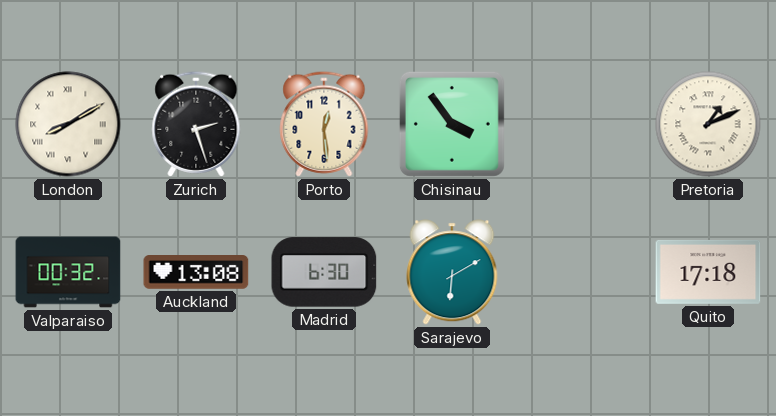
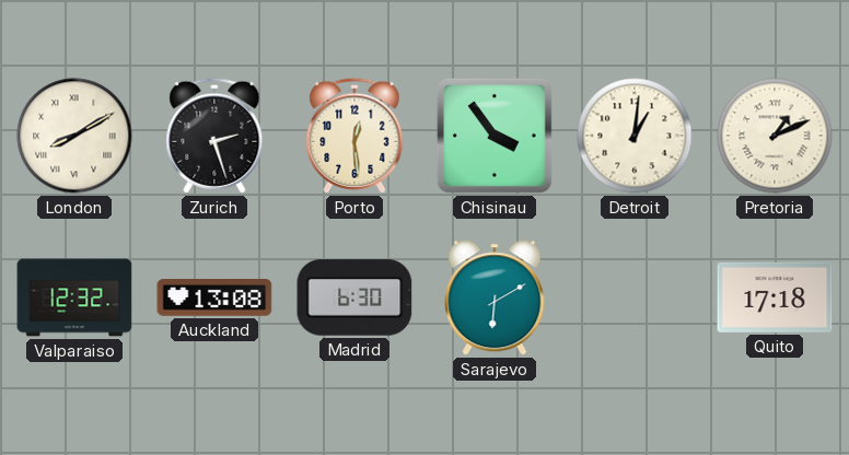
Detroit: none -> 1:01
Valparaiso: 00:32 -> 12:32
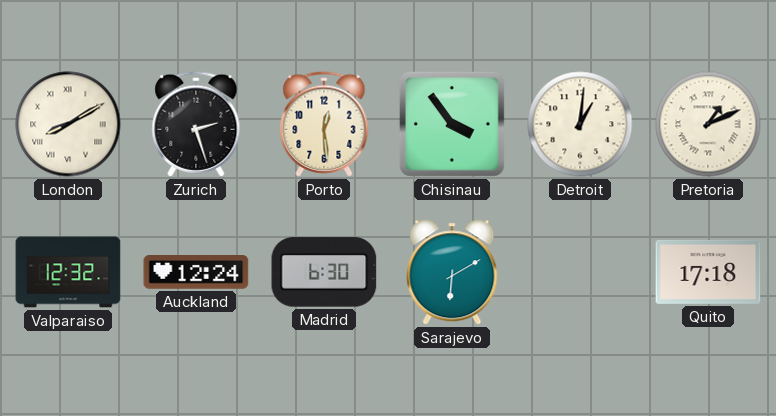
Auckland: 13:08 -> 12:24
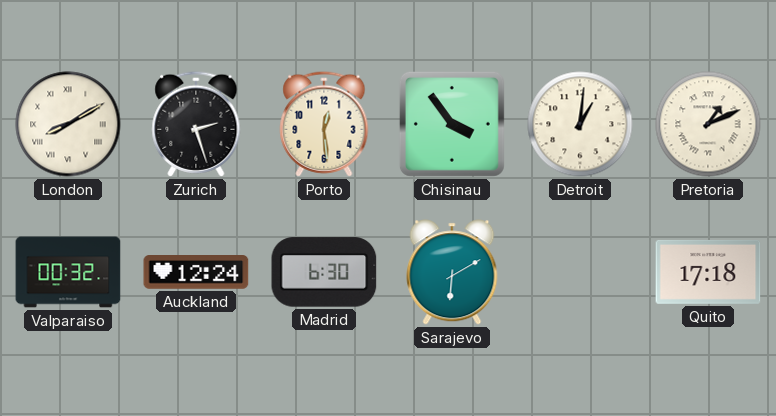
Valparaiso: 12:32 -> 00:32
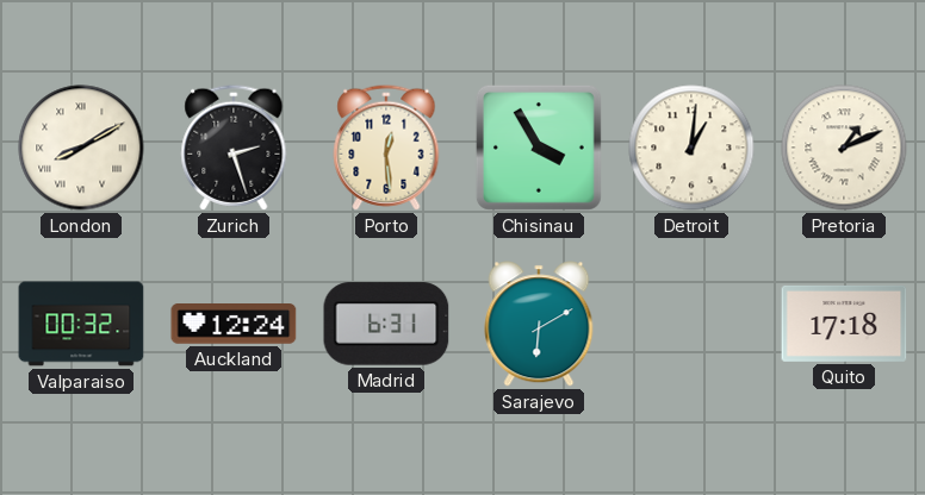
Chisinau: 3:54 -> 3:55
Madrid: 6:30 -> 6:31
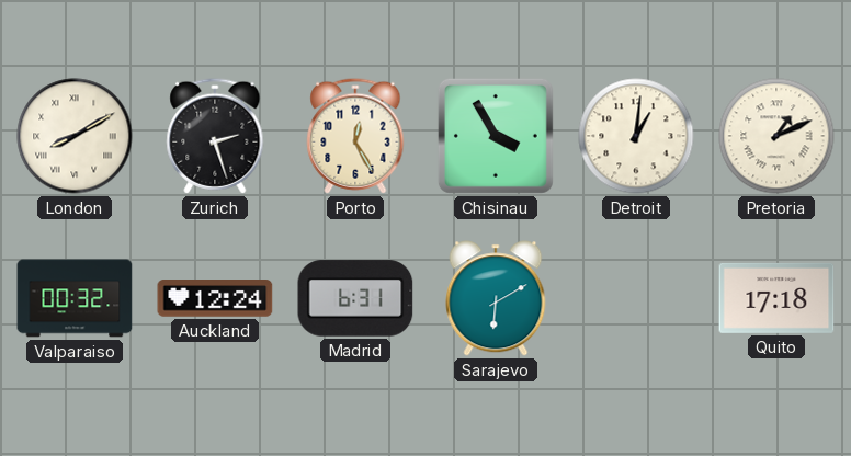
Porto: 12:29 -> 12:25
